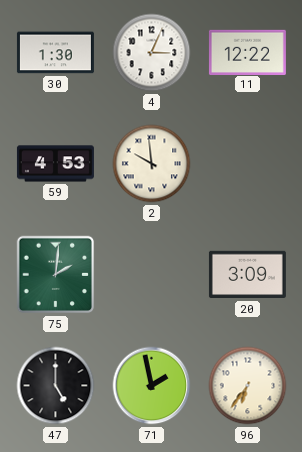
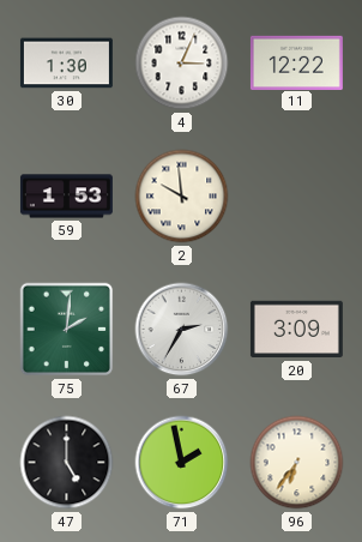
59: 4:53 -> 1:53
67: none -> 2:35
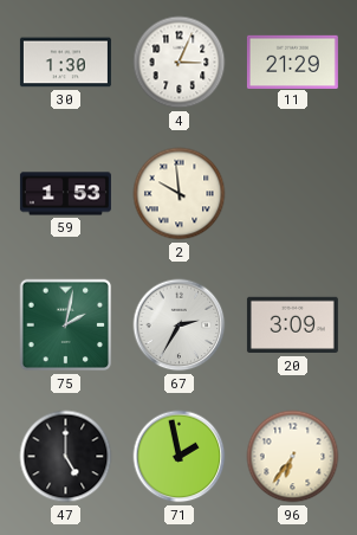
11: 12:22 -> 21:29
75: 2:01 -> 2:02
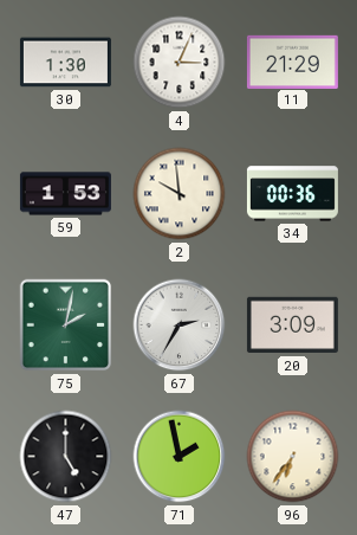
34: none -> 00:36
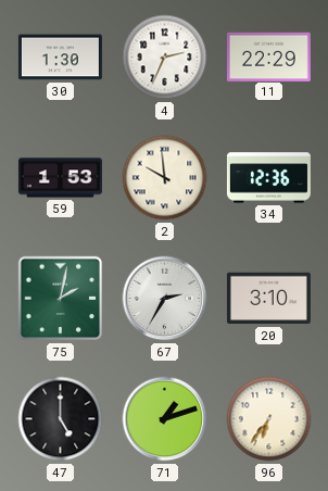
4: 3:04 -> 2:34
11: 21:29 -> 22:29
34: 00:36 -> 12:36
20: 3:09 -> 3:10
71: 1:58 -> 1:12
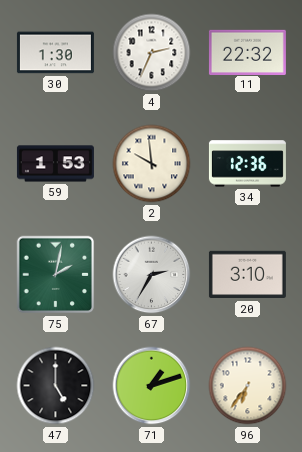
11: 22:29 -> 22:32
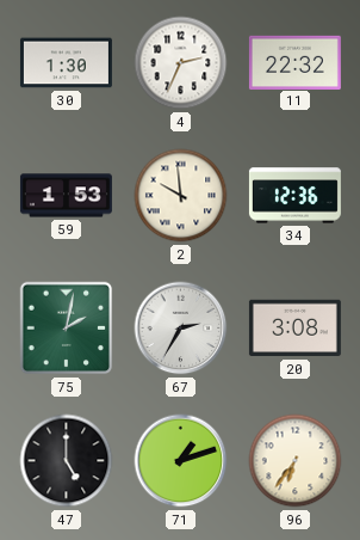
20: 3:10 -> 3:08
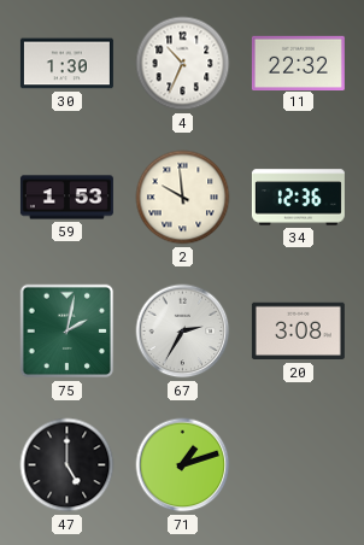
4: 2:34 -> 10:34
96: 6:36 -> none
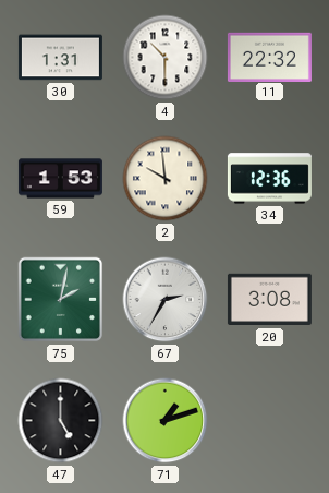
30: 1:30 -> 1:31
4: 10:34 -> 10:30
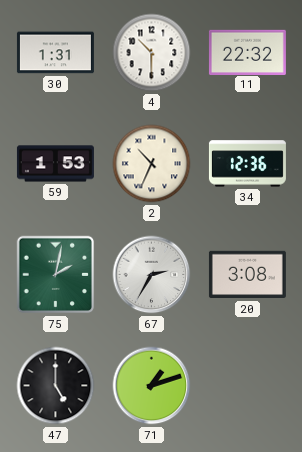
2: 9:59 -> 10:34
